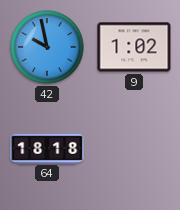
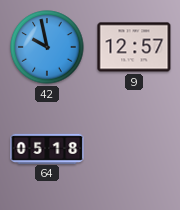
9: 1:02 -> 12:57
64: 18:18 -> 05:18
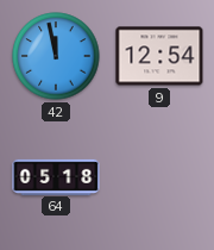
42: 9:58 -> 11:58
9: 12:57 -> 12:54
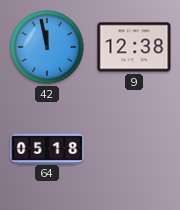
9: 12:54 -> 12:38
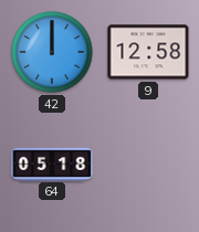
42: 11:58 -> 12:00
9: 12:38 -> 12:58
